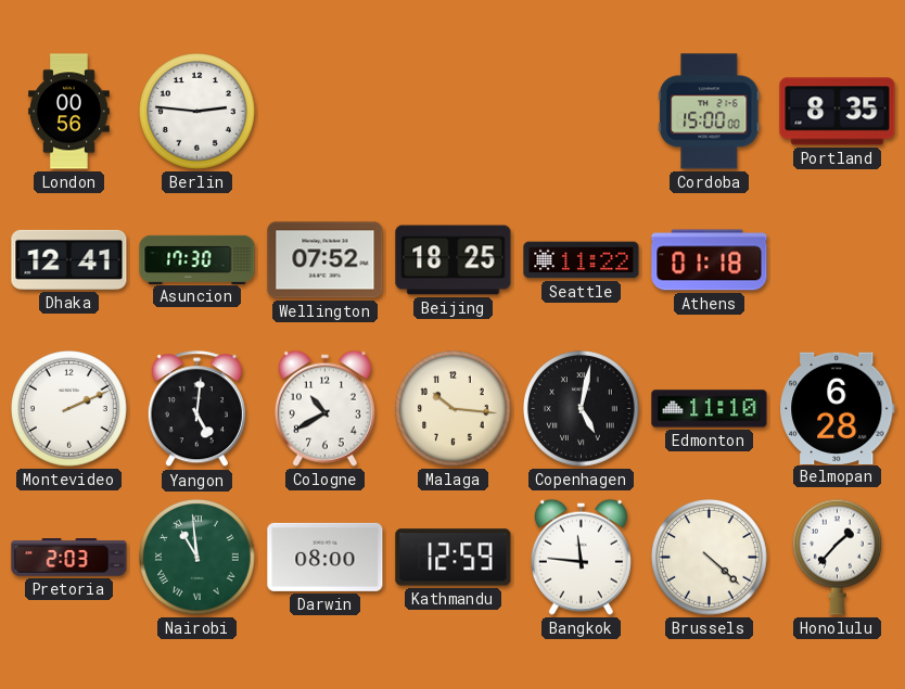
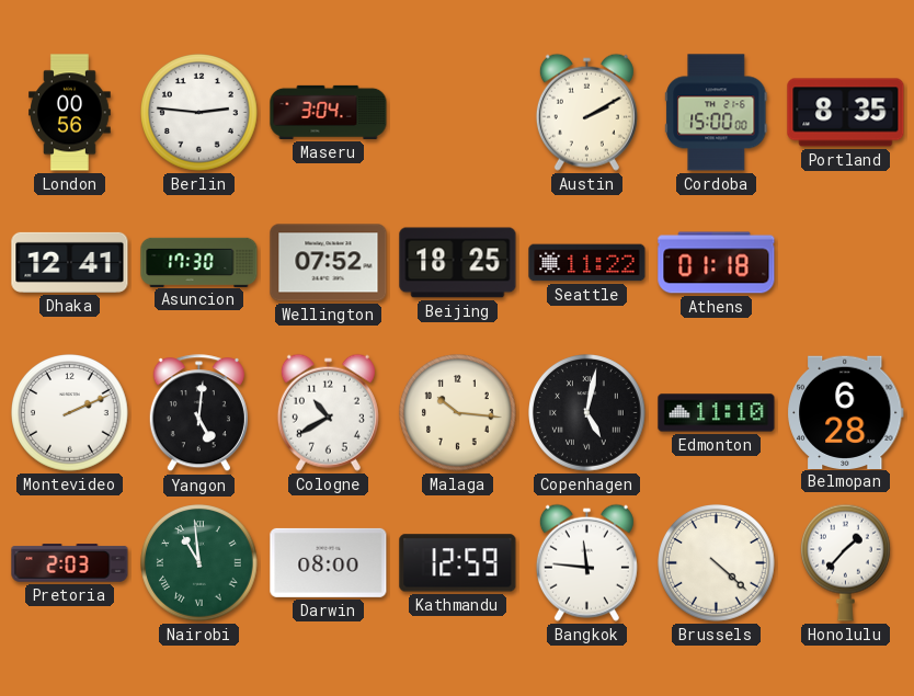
Maseru: none -> 3:04
Austin: none -> 2:10
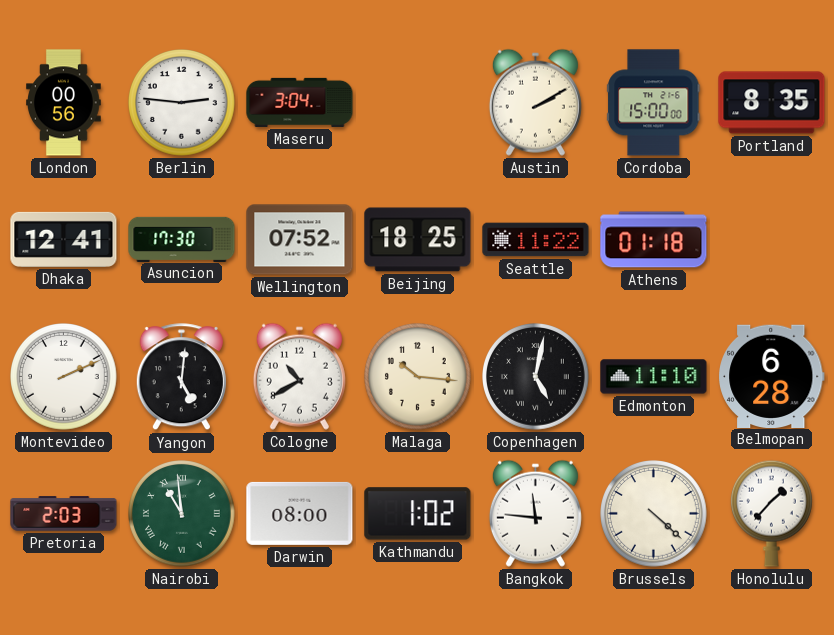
Kathmandu: 12:59 -> 1:02
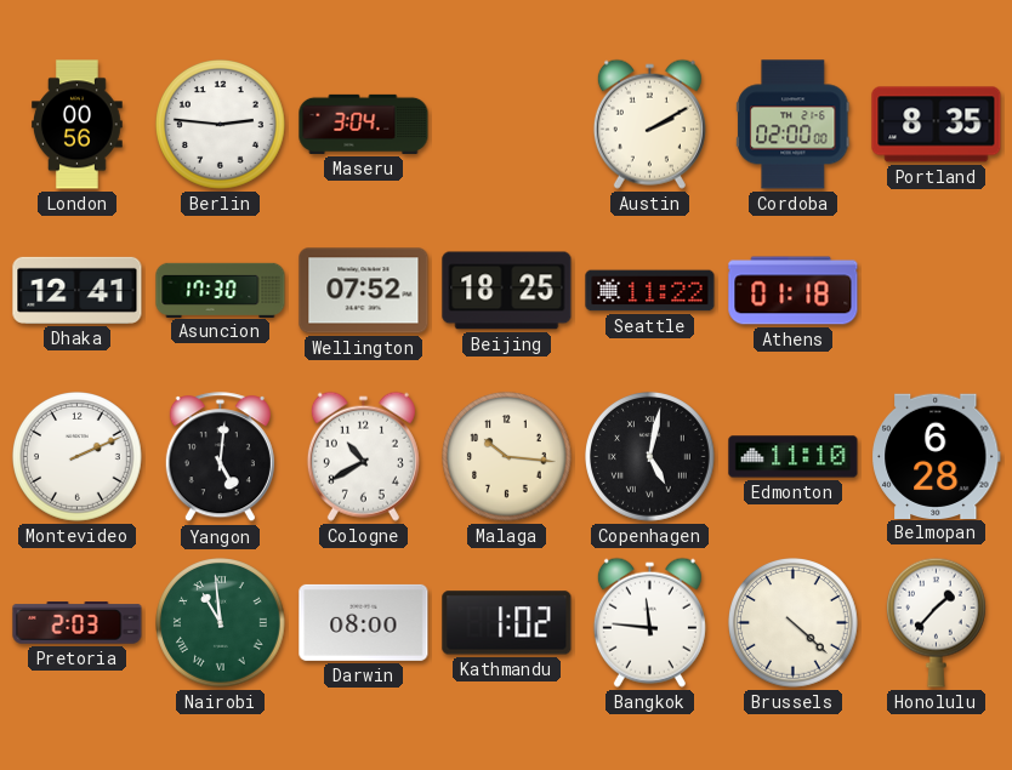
Cordoba: 15:00 -> 02:00
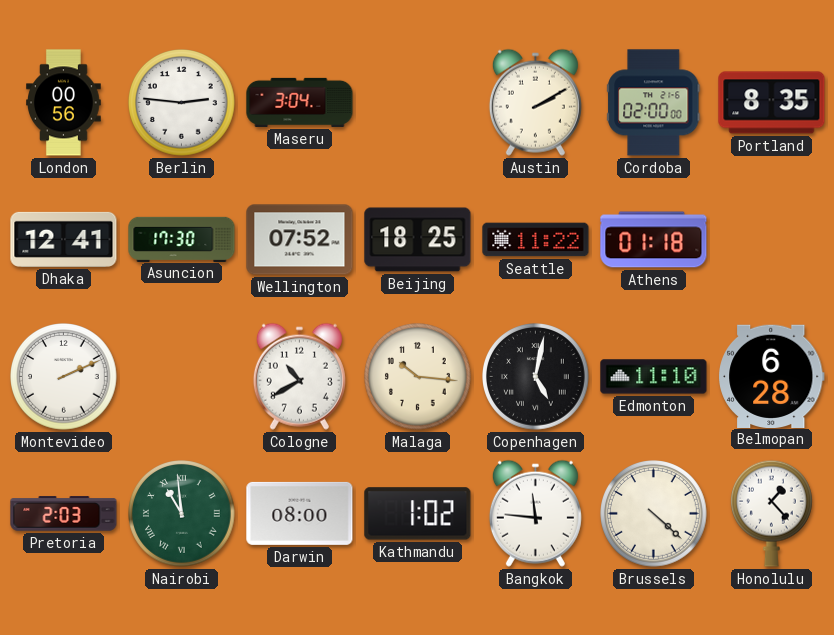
Yangon: 5:01 -> none
Honolulu: 1:37 -> 1:23
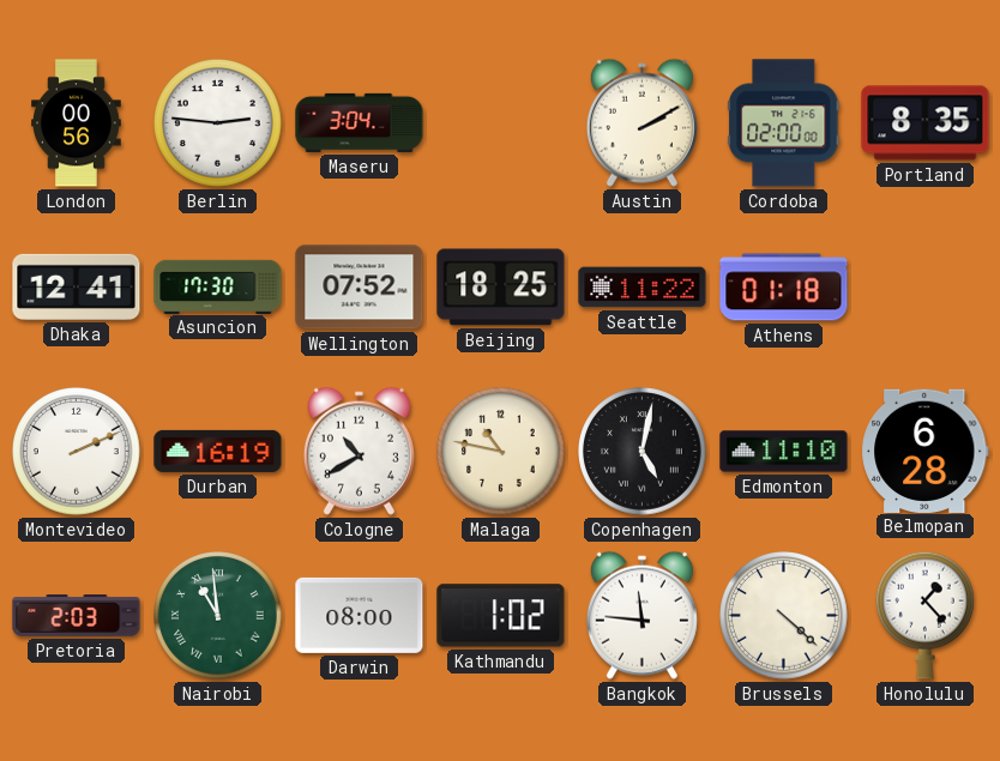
Durban: none -> 16:19
Malaga: 10:16 -> 10:47
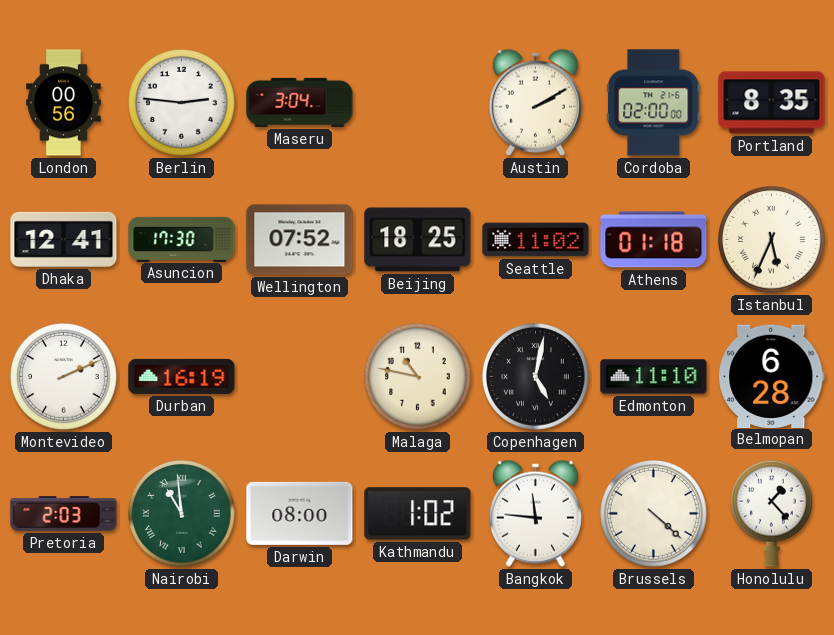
Seattle: 11:22 -> 11:02
Istanbul: none -> 5:34
Cologne: 10:40 -> none
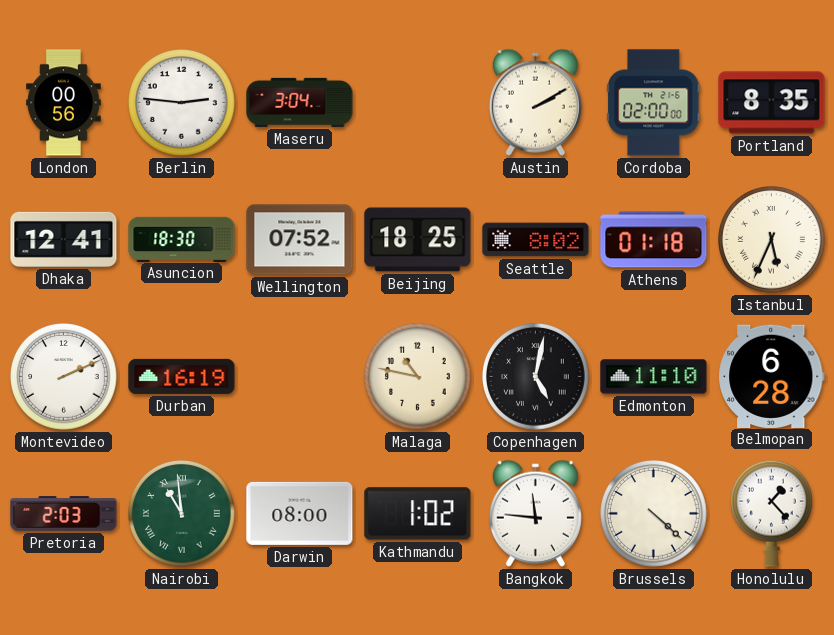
Asuncion: 17:30 -> 18:30
Seattle: 11:02 -> 8:02
